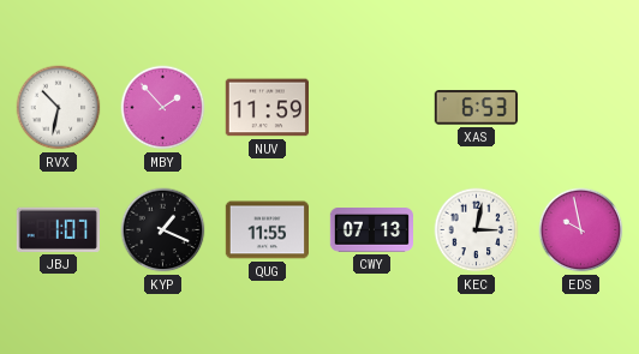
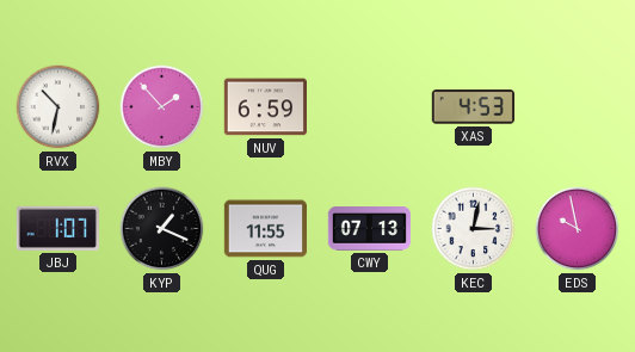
NUV: 11:59 -> 6:59
XAS: 6:53 -> 4:53
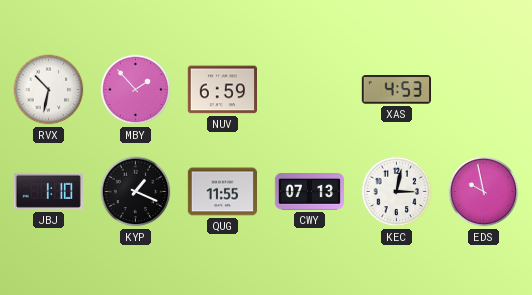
JBJ: 1:07 -> 1:10
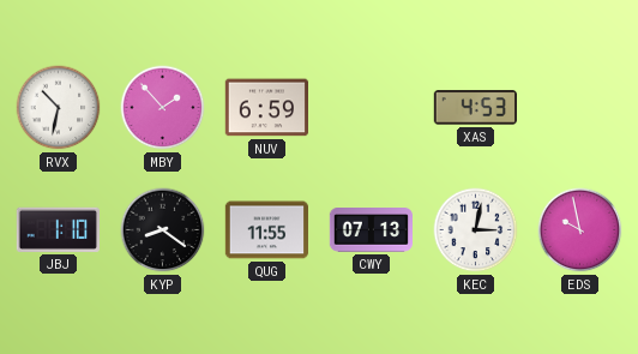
KYP: 1:19 -> 8:21
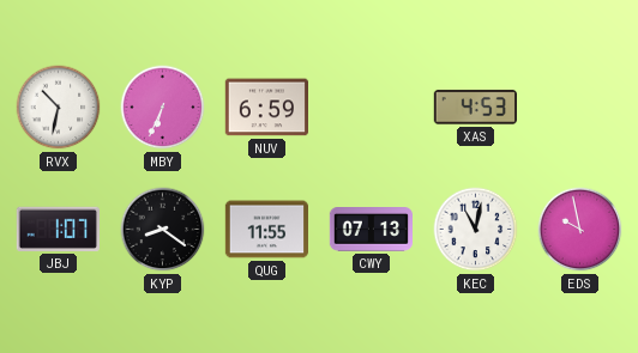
MBY: 1:53 -> 6:34
JBJ: 1:10 -> 1:07
KEC: 3:02 -> 11:02
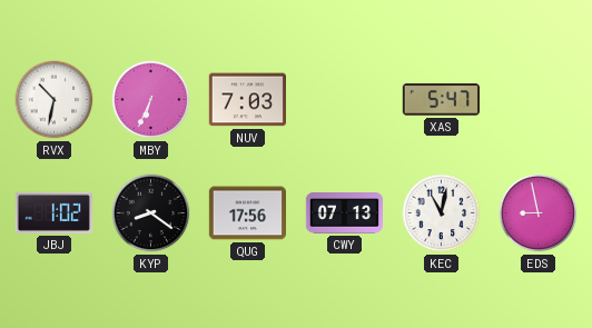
NUV: 6:59 -> 7:03
XAS: 4:53 -> 5:47
JBJ: 1:07 -> 1:02
QUG: 11:55 -> 17:56
EDS: 9:58 -> 8:58
